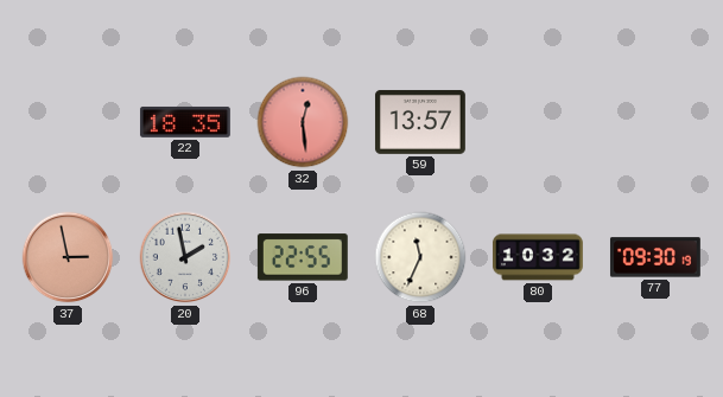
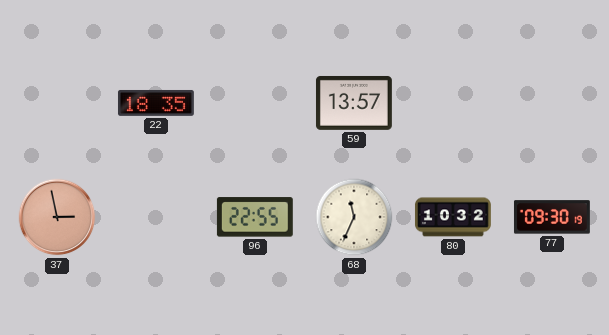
32: 12:29 -> none
20: 1:58 -> none
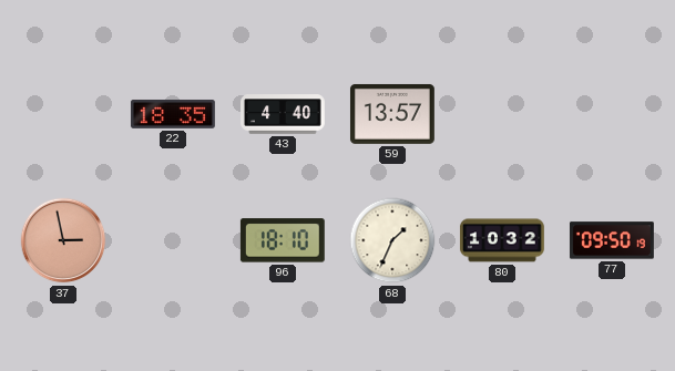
43: none -> 4:40
96: 22:55 -> 18:10
68: 11:34 -> 1:34
77: 09:30 -> 09:50
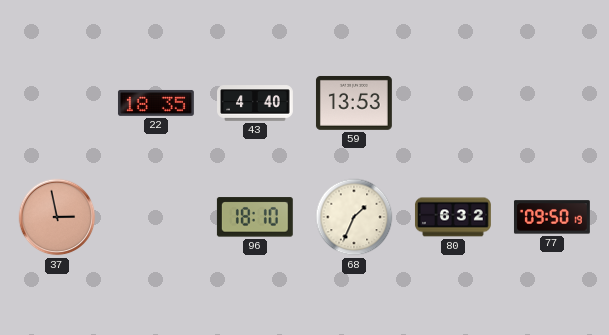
59: 13:57 -> 13:53
80: 10:32 -> 6:32
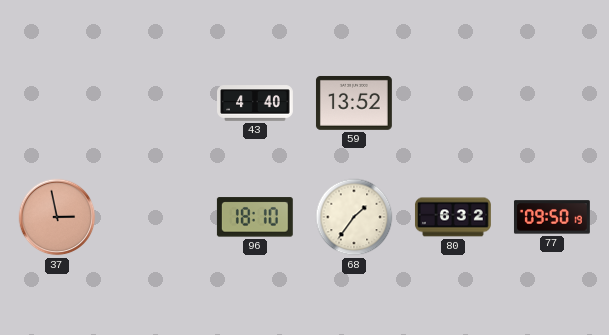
22: 18:35 -> none
59: 13:53 -> 13:52
68: 1:34 -> 1:36
